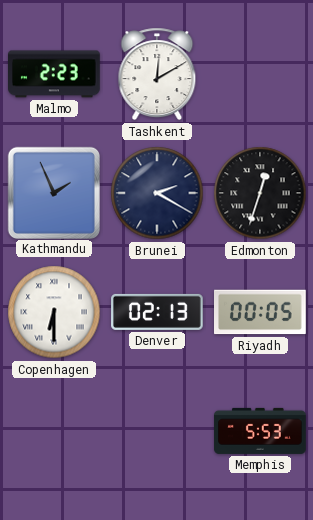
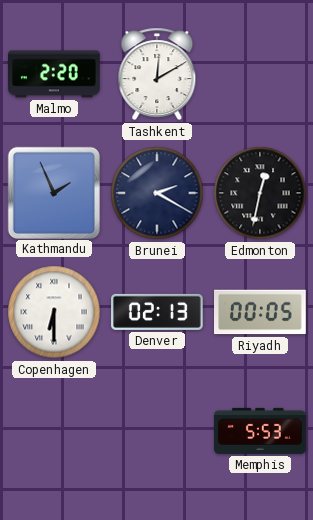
Malmo: 2:23 -> 2:20
Edmonton: 12:33 -> 12:32
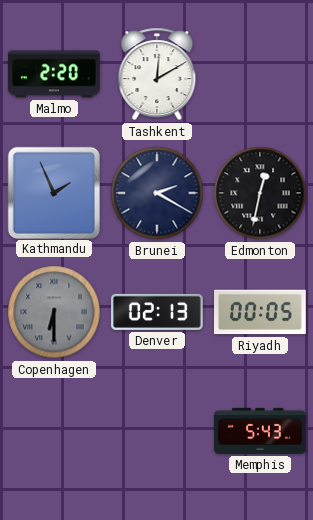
Copenhagen dial: white -> grey
Memphis: 5:53 -> 5:43
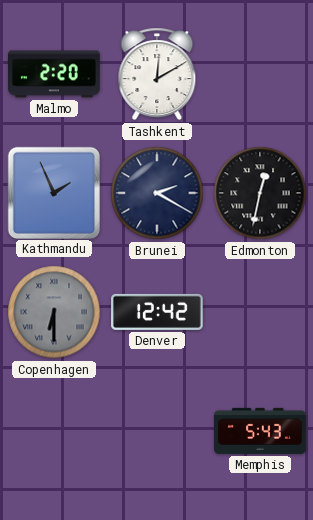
Denver: 02:13 -> 12:42
Riyadh: 00:05 -> none
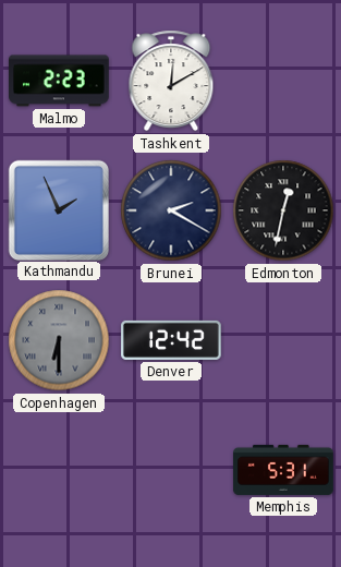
Malmo: 2:20 -> 2:23
Memphis: 5:43 -> 5:31
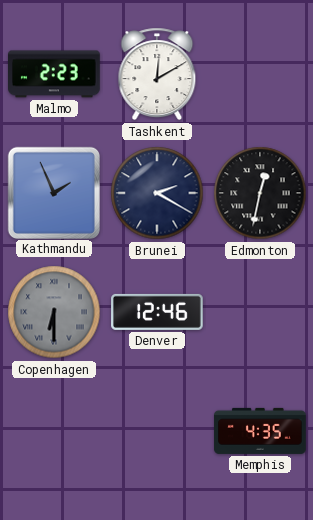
Denver: 12:42 -> 12:46
Memphis: 5:31 -> 4:35
